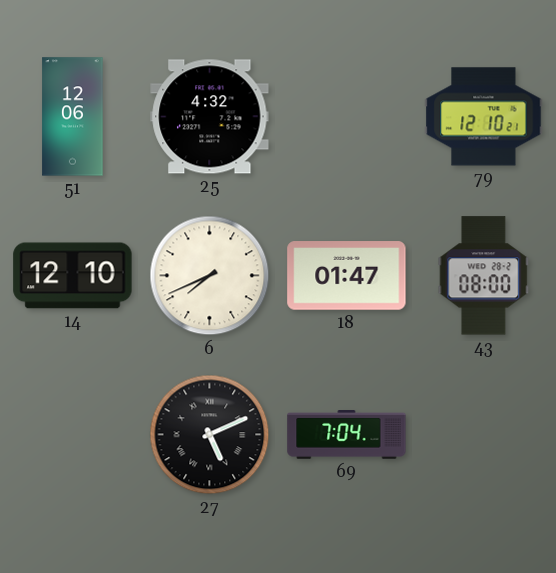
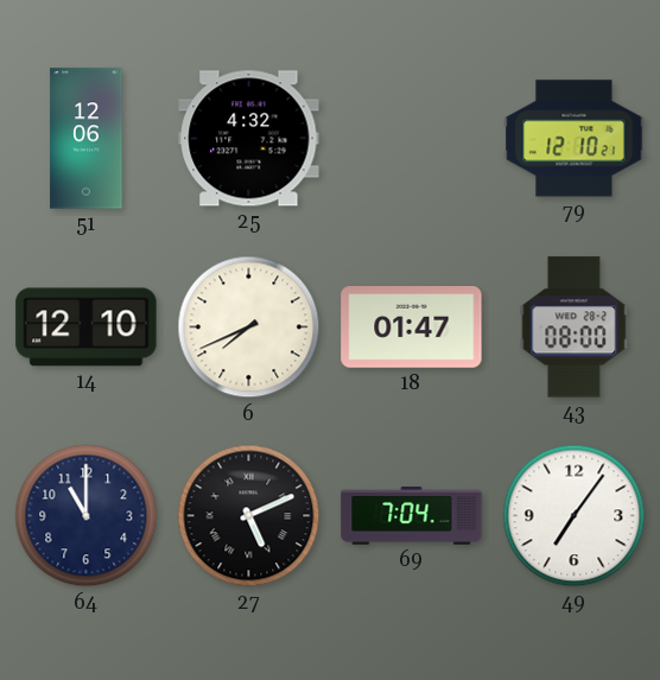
64: none -> 11:00
49: none -> 7:06
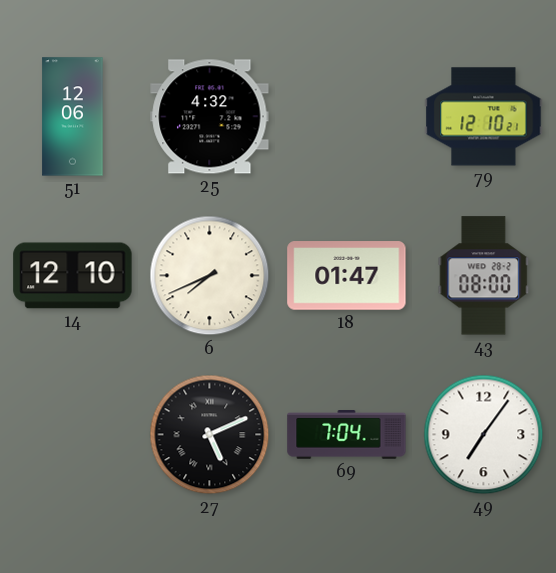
64: 11:00 -> none
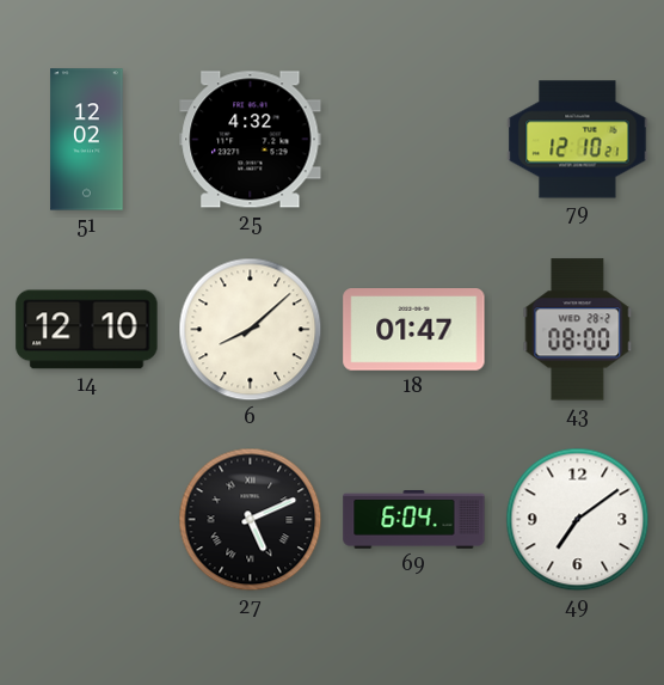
51: 12:06 -> 12:02
6: 7:41 -> 8:08
69: 7:04 -> 6:04
49: 7:06 -> 7:09
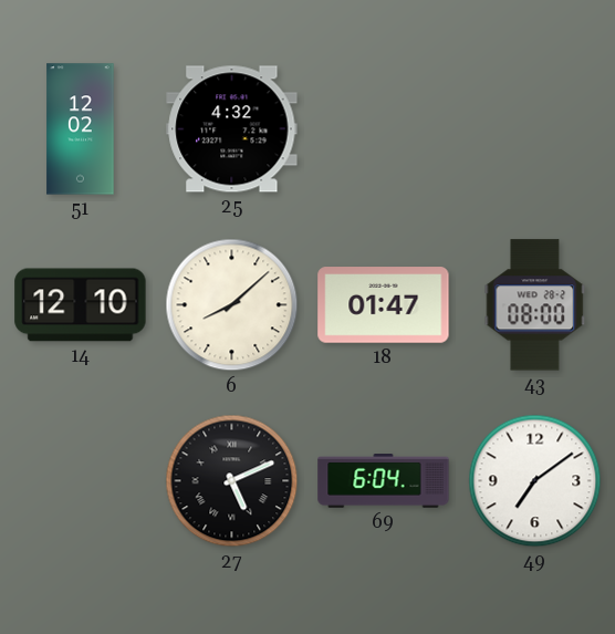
79: 12:10 -> none
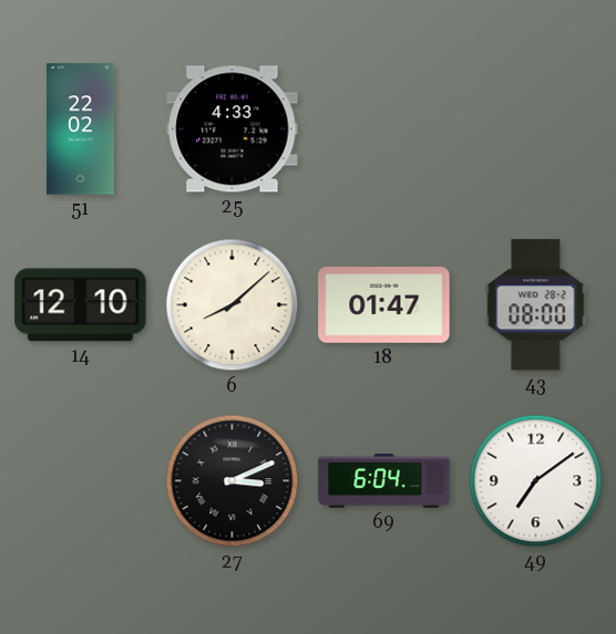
51: 12:02 -> 22:02
25: 4:32 -> 4:33
27: 5:11 -> 3:11
